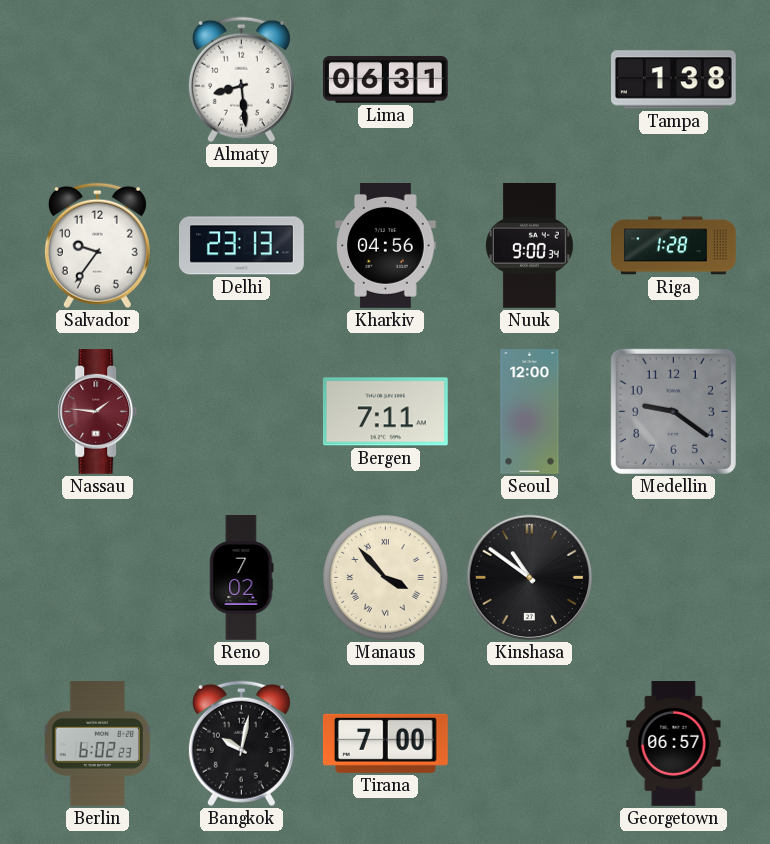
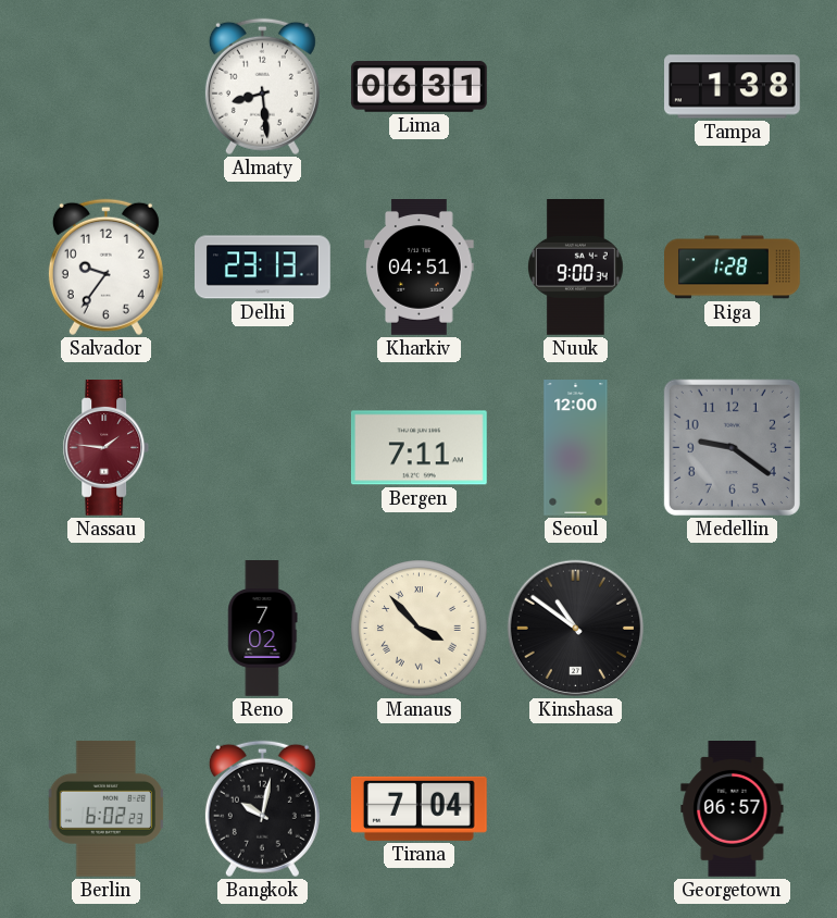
Kharkiv: 04:56 -> 04:51
Tirana: 7:00 -> 7:04
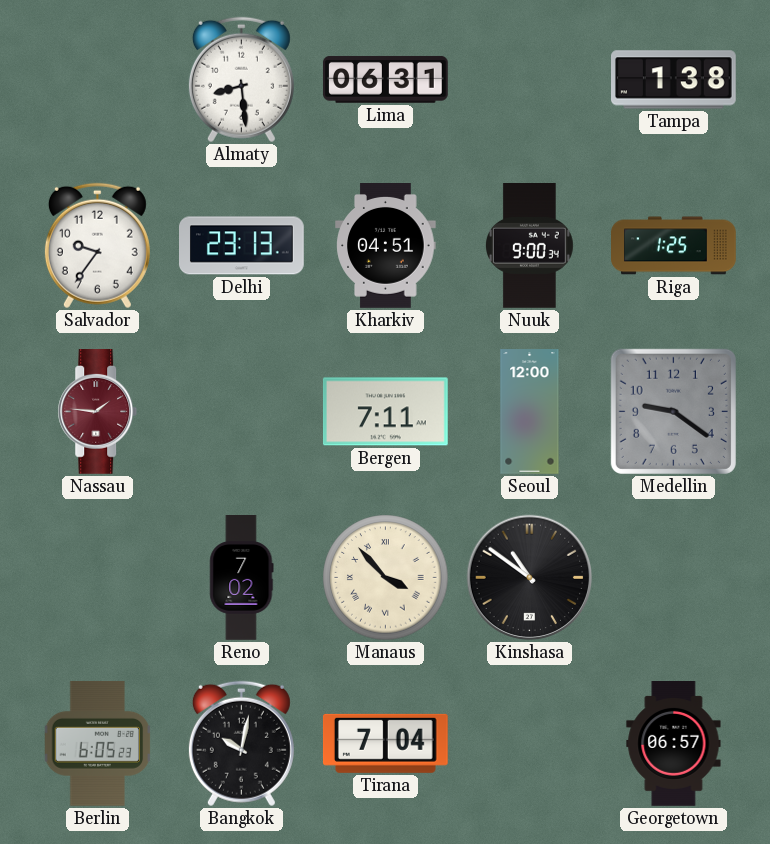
Riga: 1:28 -> 1:25
Berlin: 6:02 -> 6:05
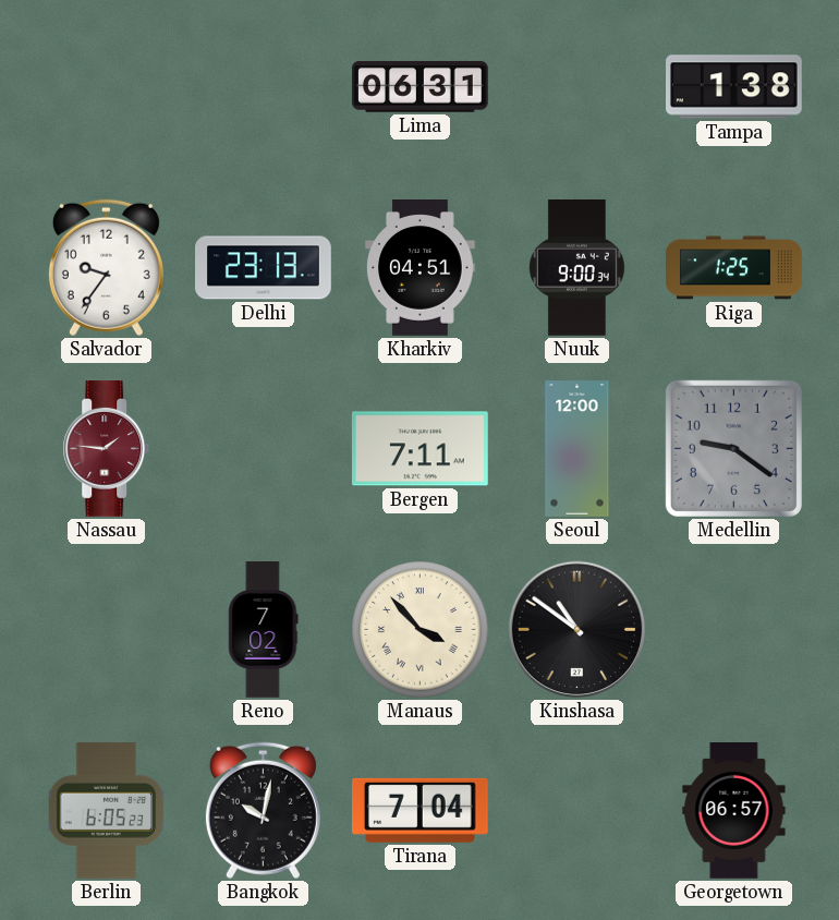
Almaty: 8:29 -> none
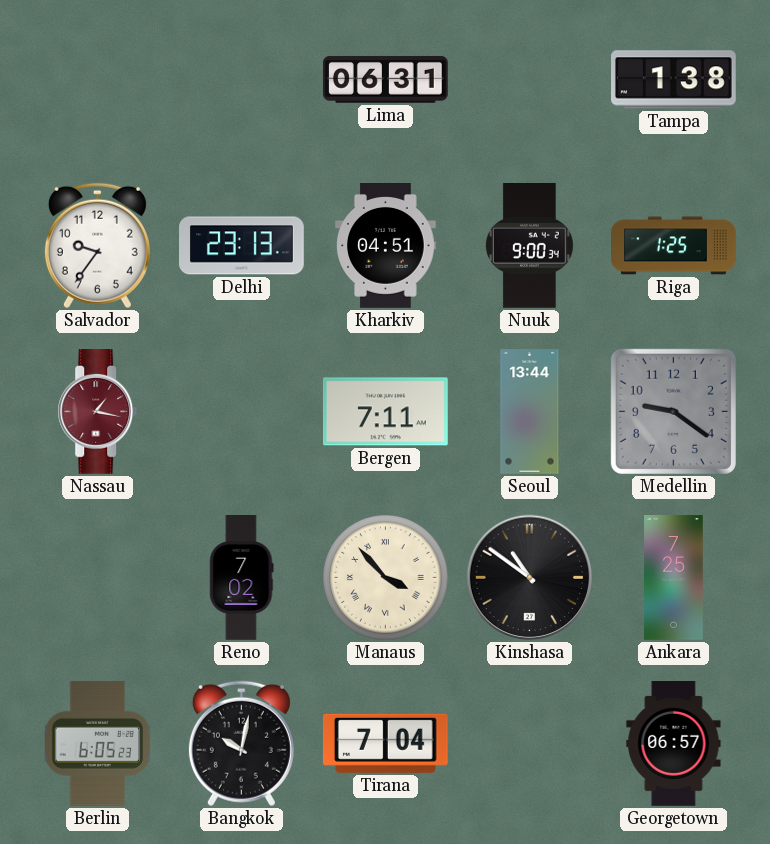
Nassau: 1:46 -> 1:17
Seoul: 12:00 -> 13:44
Ankara: none -> 7:25
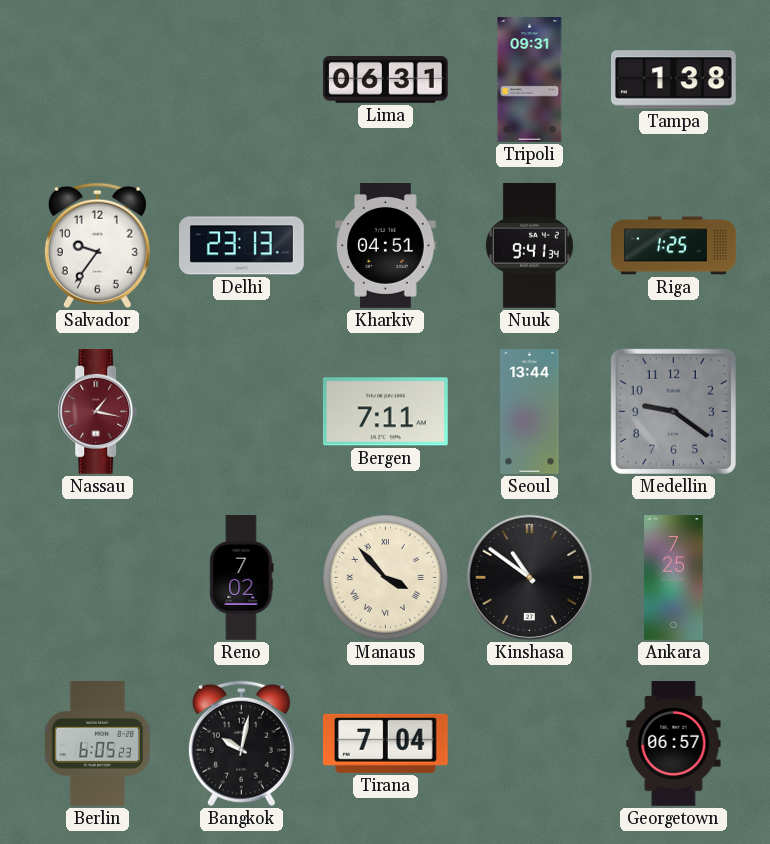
Tripoli: none -> 09:31
Nuuk: 9:00 -> 9:41
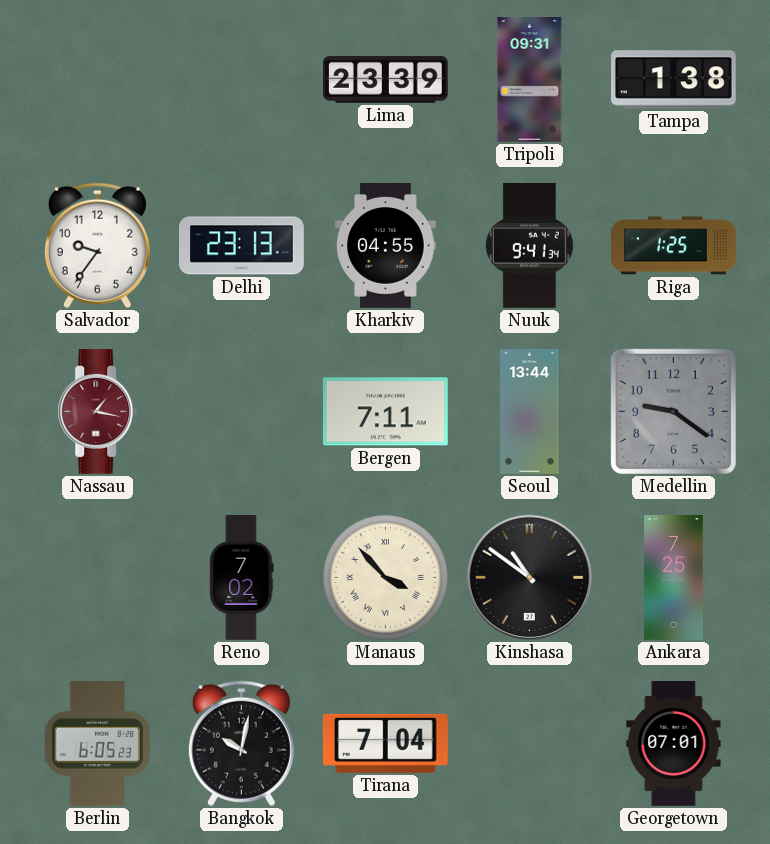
Lima: 06:31 -> 23:39
Kharkiv: 04:51 -> 04:55
Georgetown: 06:57 -> 07:01
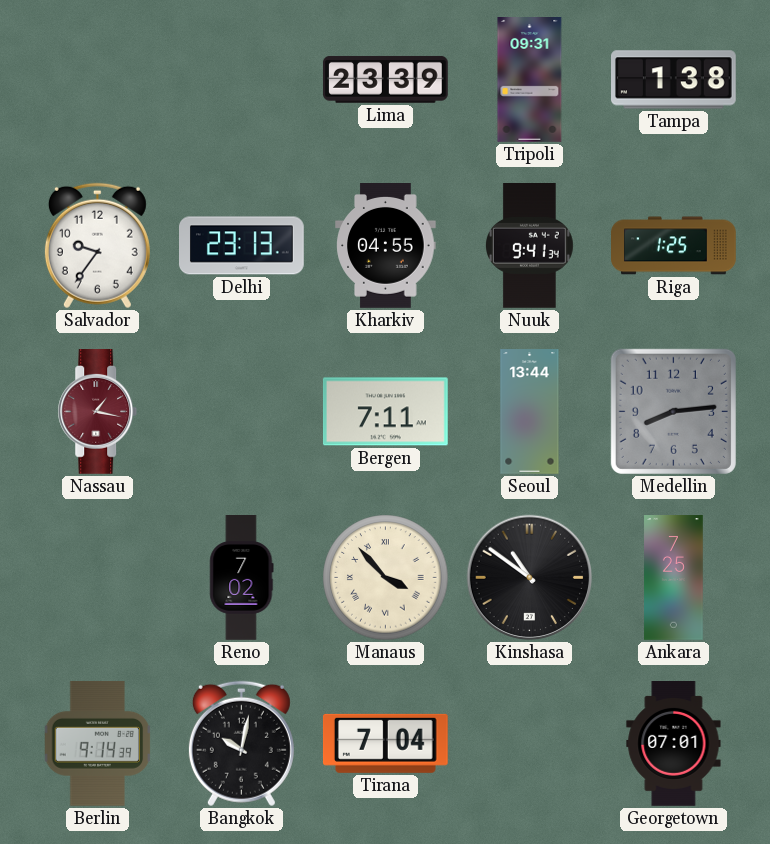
Medellin: 9:21 -> 8:14
Berlin: 6:05 -> 9:14
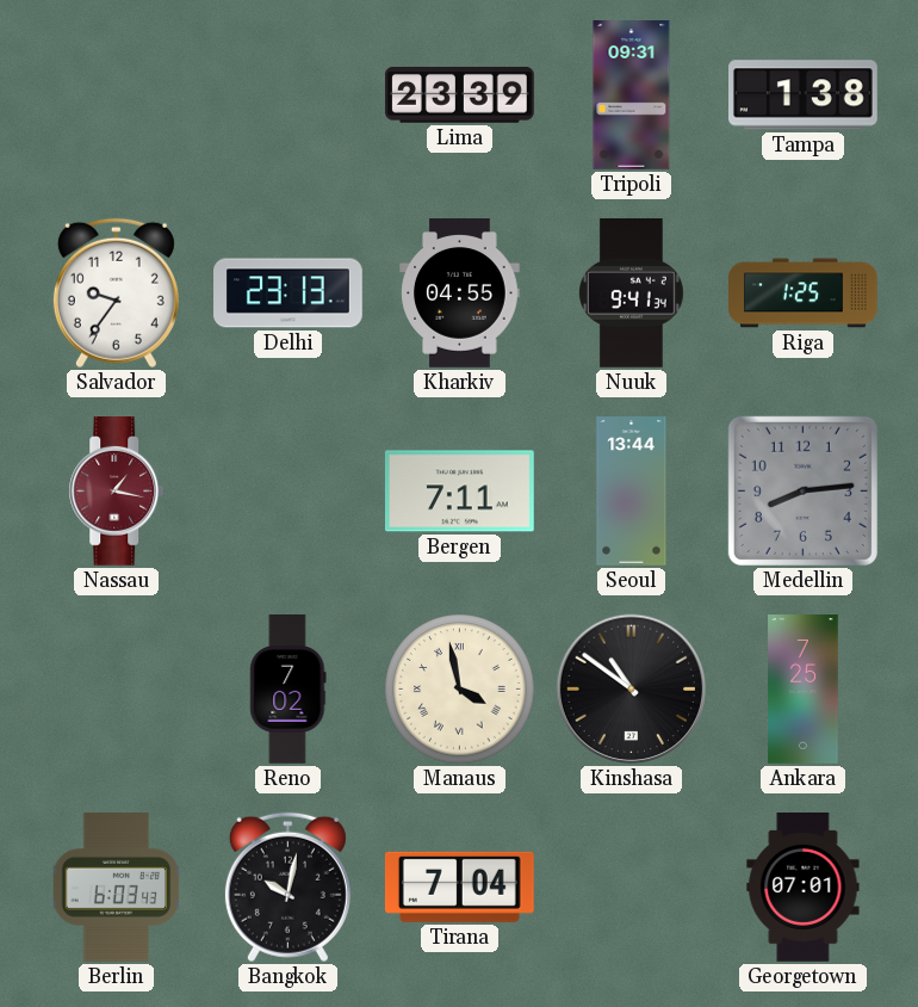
Manaus: 3:53 -> 3:58
Berlin: 9:14 -> 6:03
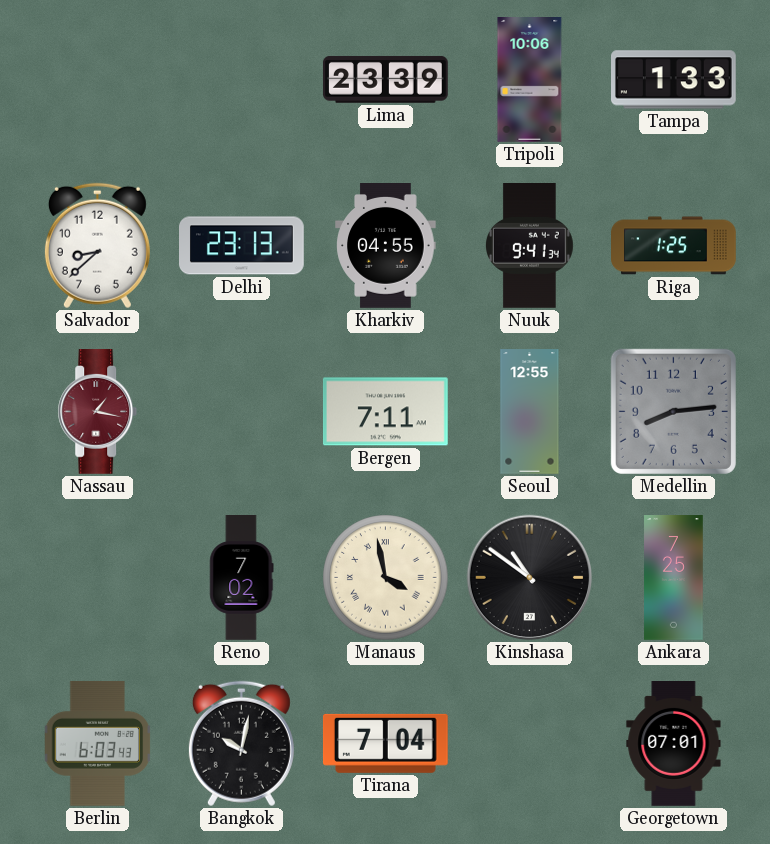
Tripoli: 09:31 -> 10:06
Tampa: 1:38 -> 1:33
Salvador: 9:36 -> 8:38
Seoul: 13:44 -> 12:55
